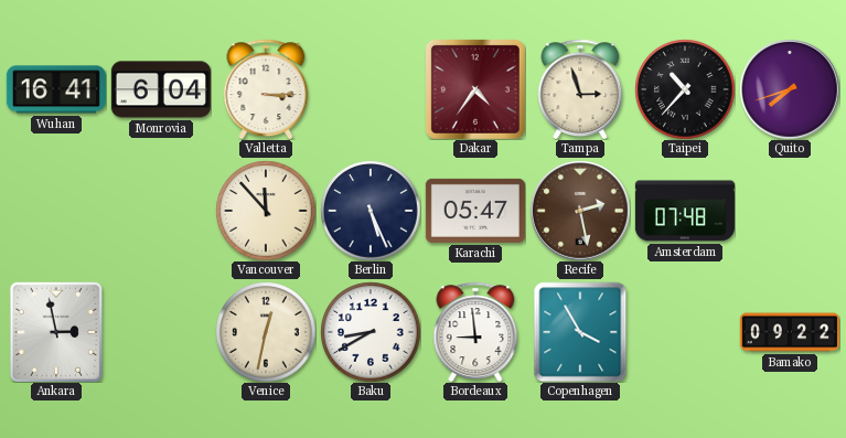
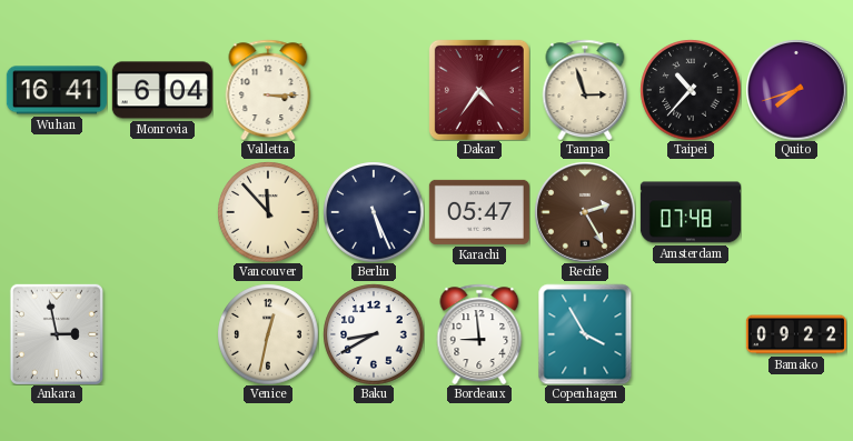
Recife: 2:28 -> 2:25
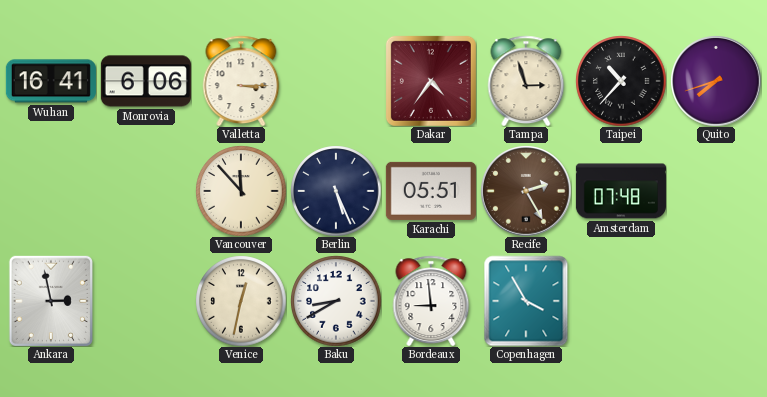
Monrovia: 6:04 -> 6:06
Karachi: 05:47 -> 05:51
Bamako: 09:22 -> none
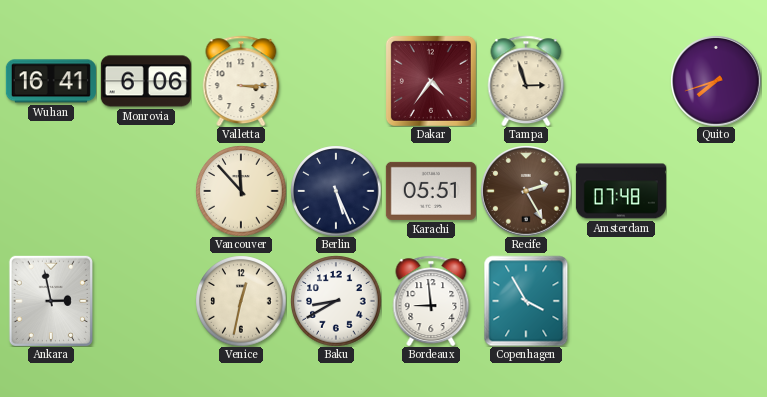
Taipei: 10:37 -> none
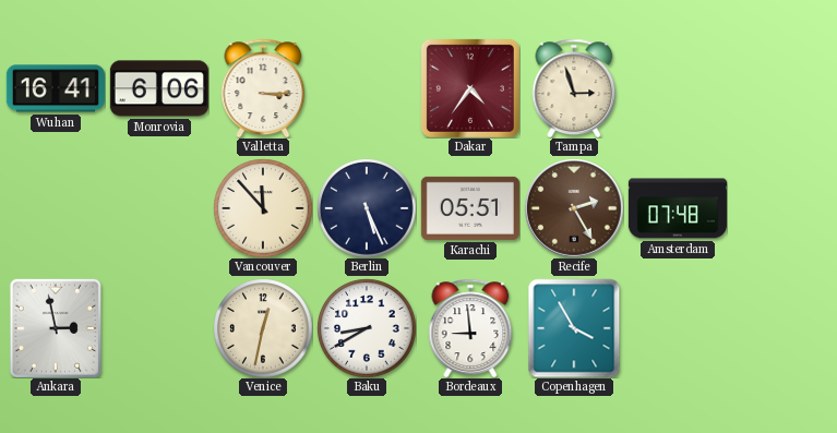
Quito: 7:42 -> none
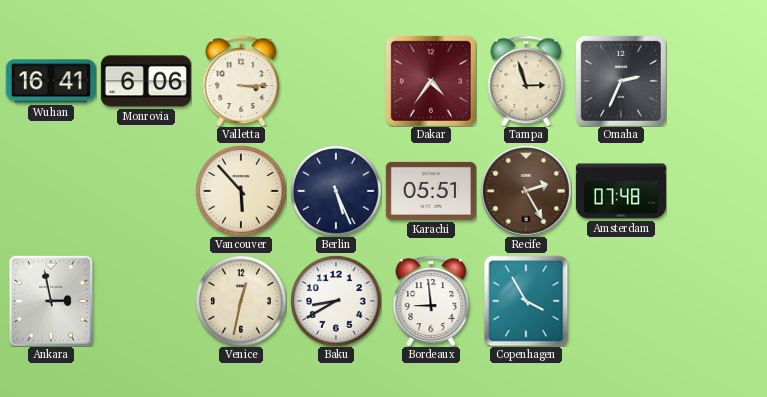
Omaha: none -> 2:34
Vancouver: 11:53 -> 5:53
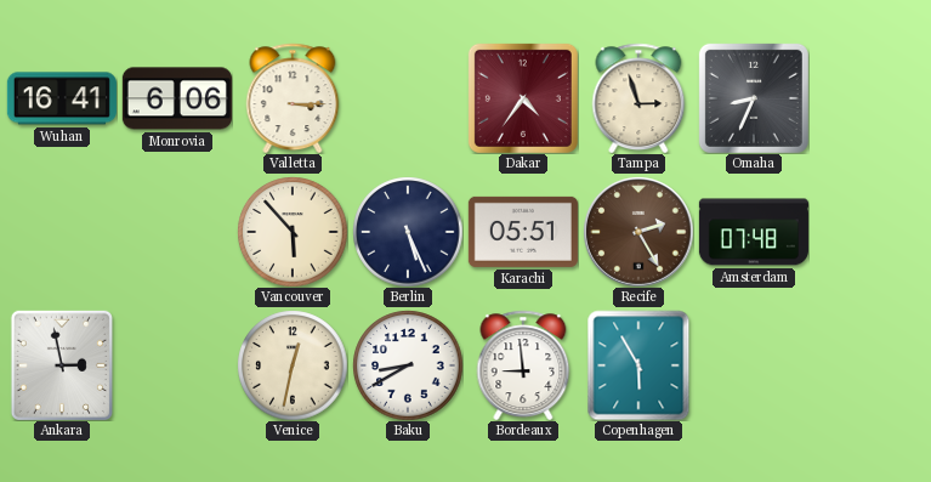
Omaha: 2:34 -> 8:34
Copenhagen: 3:55 -> 5:55
